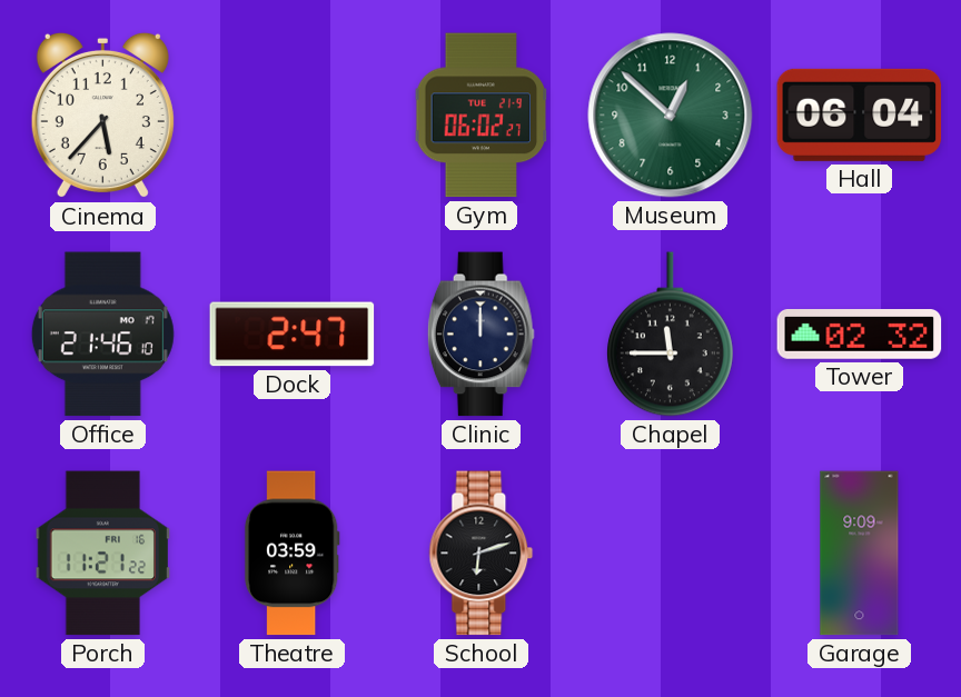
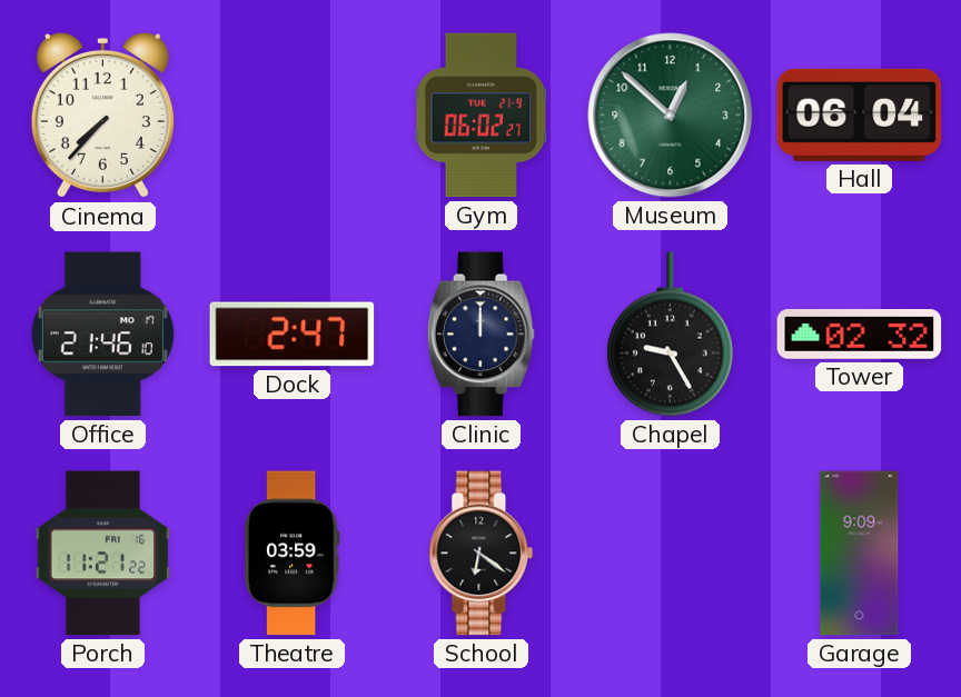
Cinema: 5:37 -> 7:37
Chapel: 11:45 -> 9:25
School: 6:12 -> 6:21
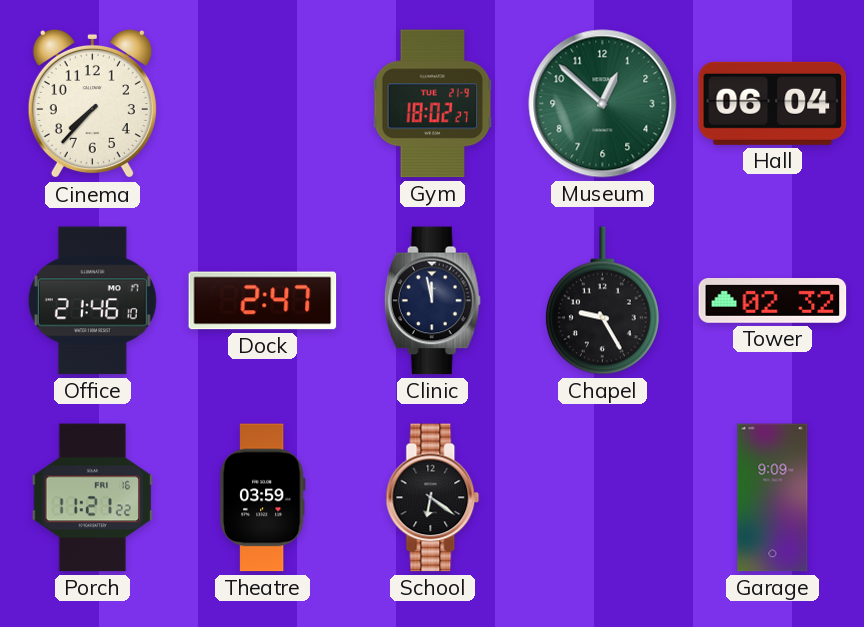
Gym: 06:02 -> 18:02
Clinic: 12:00 -> 11:58
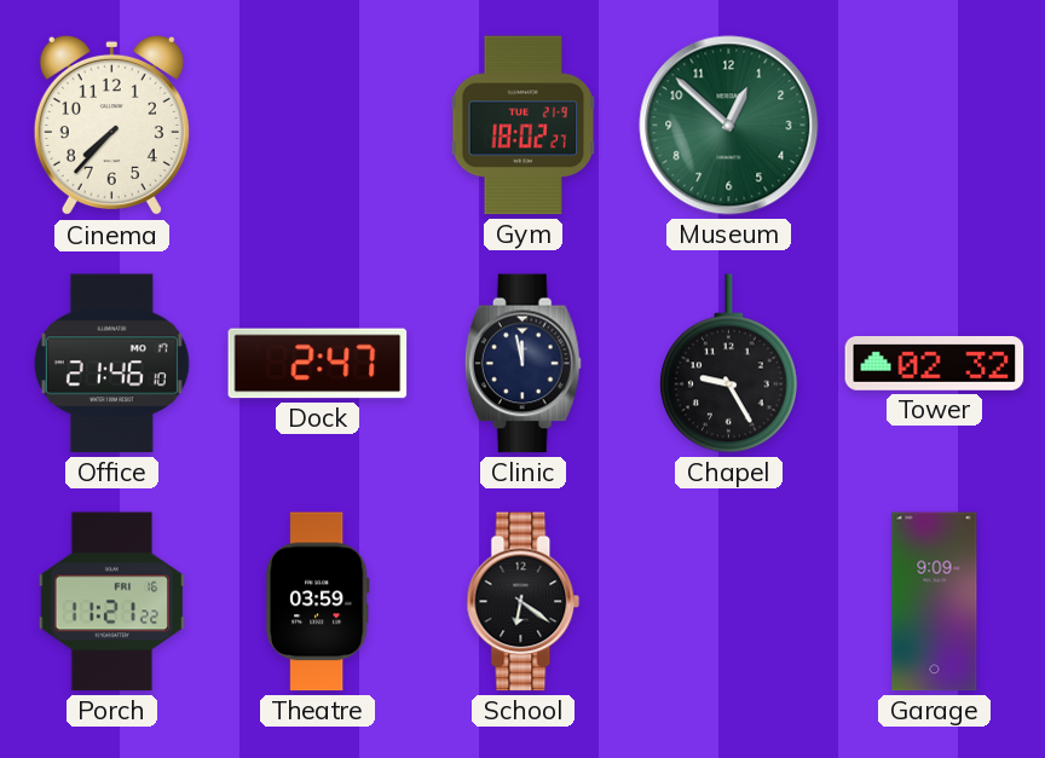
Hall: 06:04 -> none
